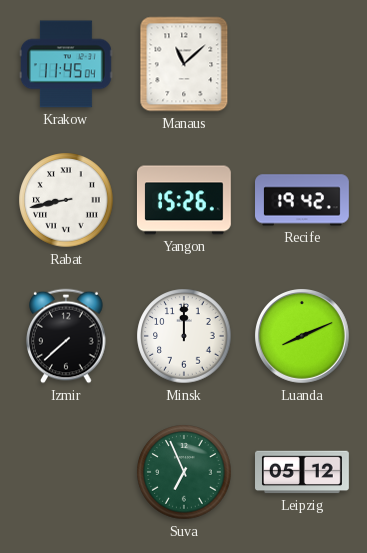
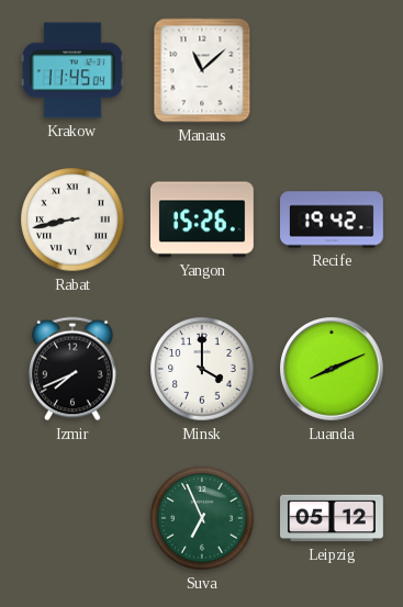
Izmir: 7:38 -> 7:41
Minsk: 12:00 -> 4:00
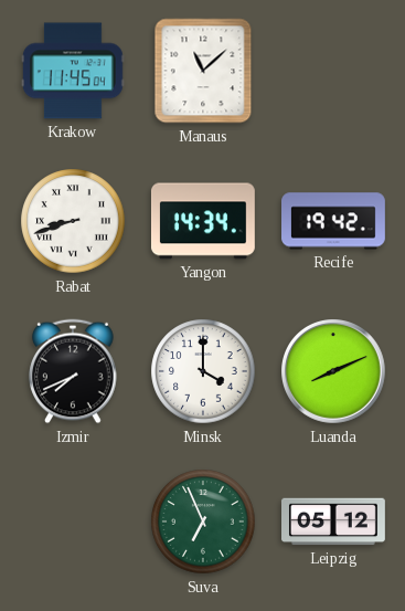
Rabat: 8:43 -> 8:42
Yangon: 15:26 -> 14:34
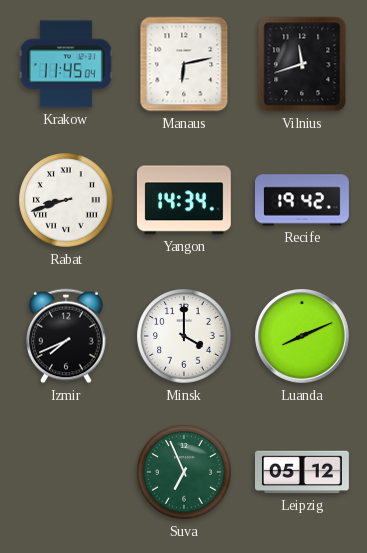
Manaus: 11:08 -> 6:13
Vilnius: none -> 11:42
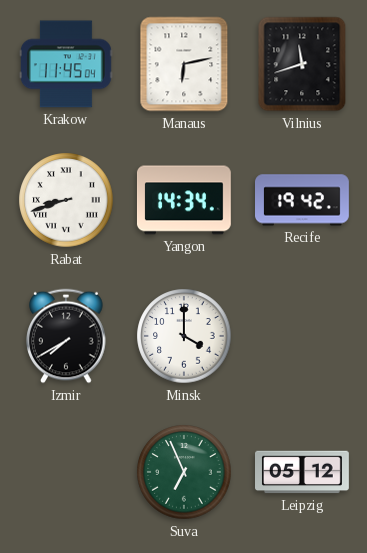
Izmir: 7:41 -> 7:40
Luanda: 8:11 -> none
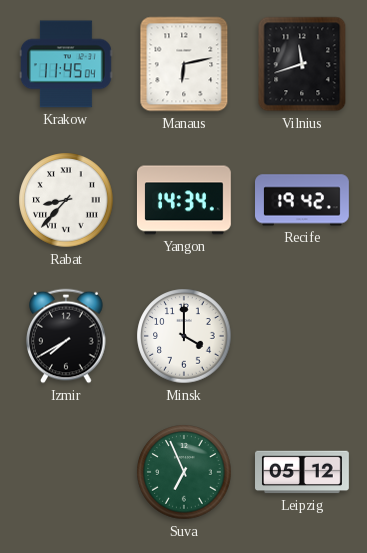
Rabat: 8:42 -> 8:37
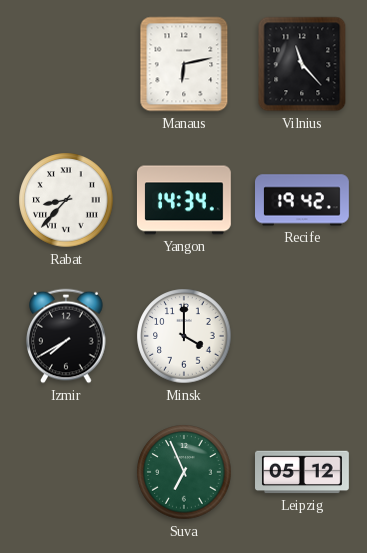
Krakow: 11:45 -> none
Vilnius: 11:42 -> 11:23
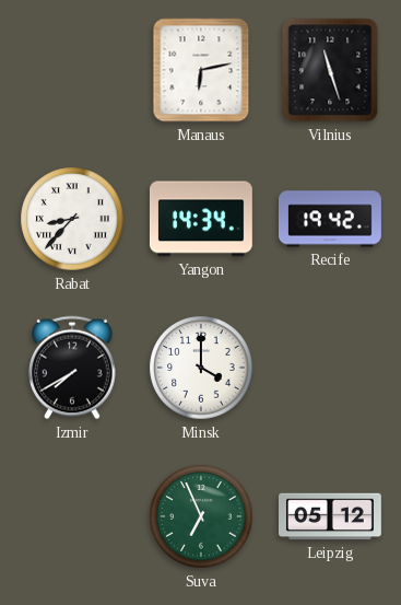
Vilnius: 11:23 -> 11:27
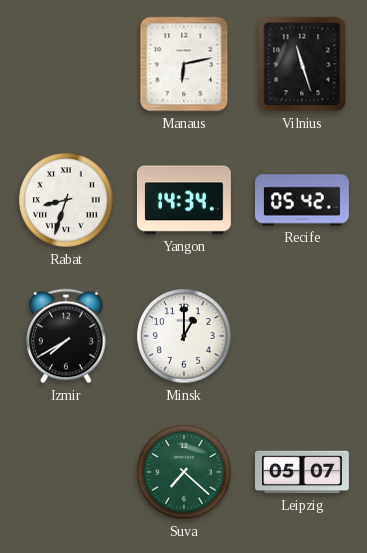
Rabat: 8:37 -> 8:33
Recife: 19:42 -> 05:42
Minsk: 4:00 -> 1:00
Suva: 6:56 -> 7:22
Leipzig: 05:12 -> 05:07
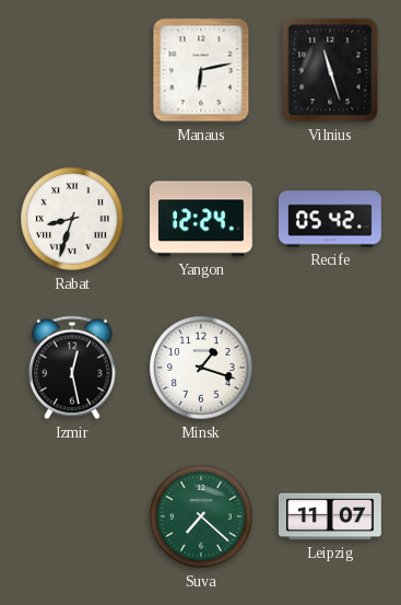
Yangon: 14:34 -> 12:24
Izmir: 7:40 -> 12:28
Minsk: 1:00 -> 1:18
Leipzig: 05:07 -> 11:07
